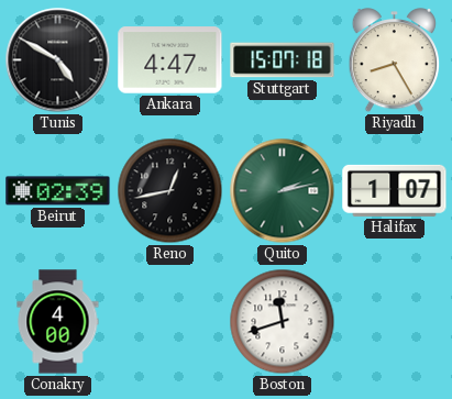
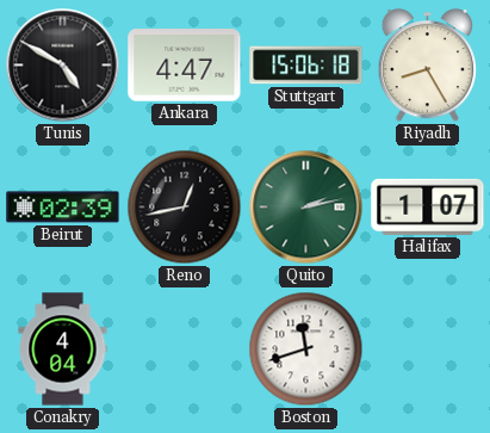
Stuttgart: 15:07 -> 15:06
Conakry: 4:00 -> 4:04
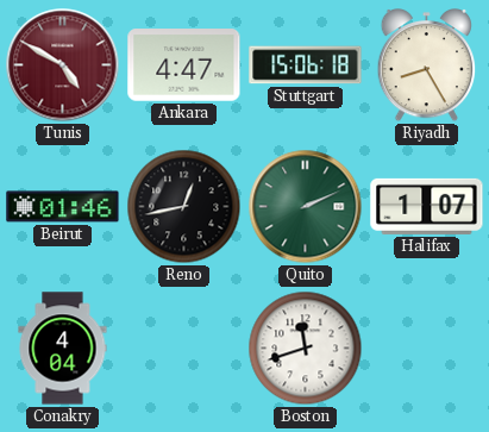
Tunis dial: black -> burgundy
Beirut: 02:39 -> 01:46
Quito: 2:13 -> 2:11
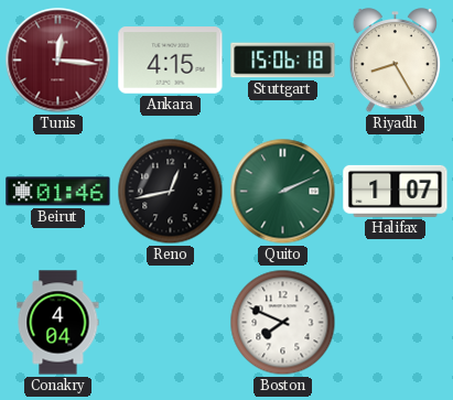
Tunis: 4:50 -> 12:16
Ankara: 4:47 -> 4:15
Boston: 11:42 -> 7:49
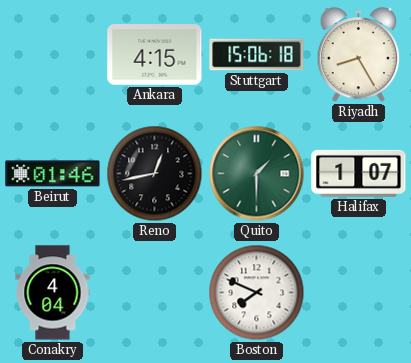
Tunis: 12:16 -> none
Quito: 2:11 -> 1:30
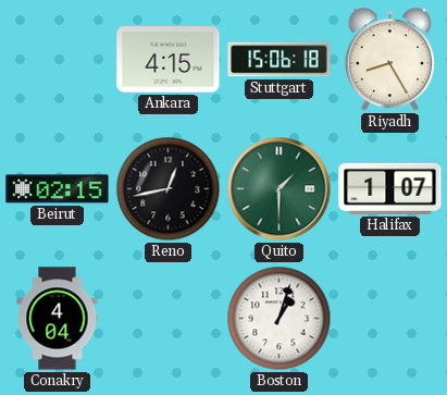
Beirut: 01:46 -> 02:15
Boston: 7:49 -> 1:03
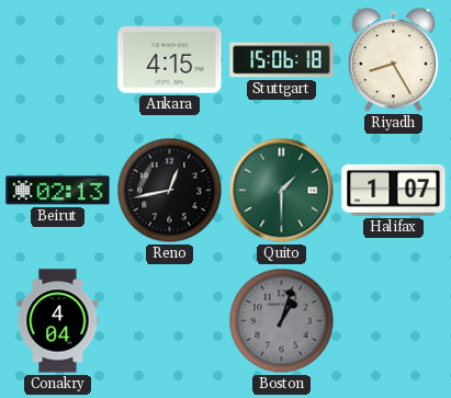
Beirut: 02:15 -> 02:13
Boston dial: white -> grey
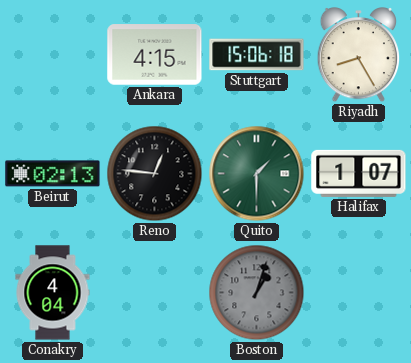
Reno: 12:43 -> 12:46
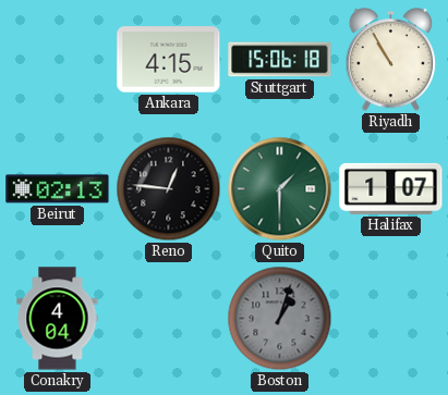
Riyadh: 8:25 -> 10:55
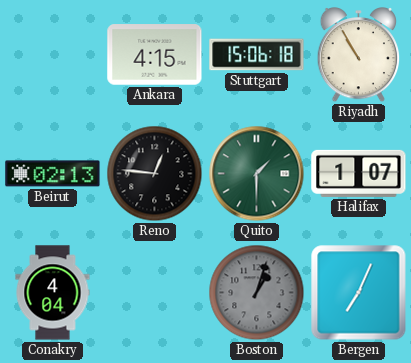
Bergen: none -> 7:04
